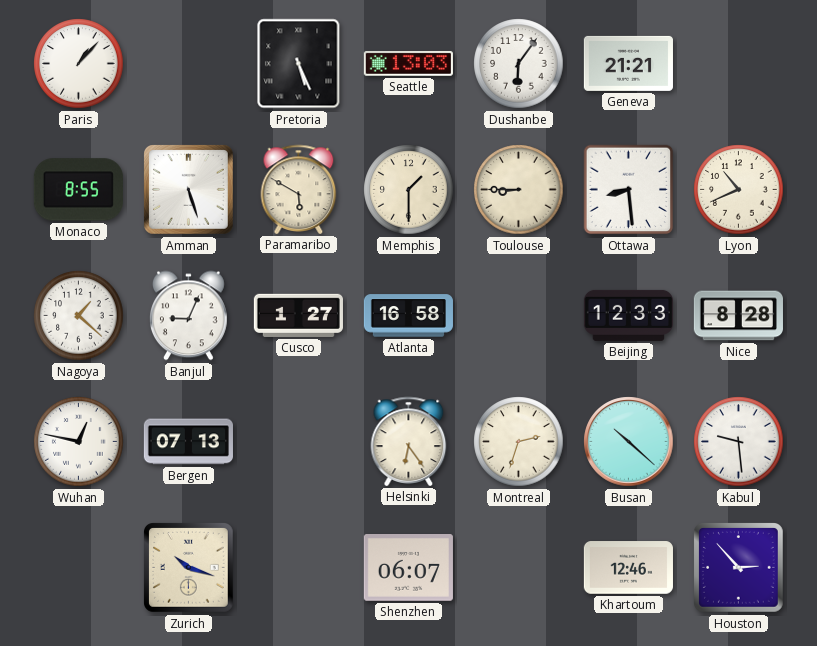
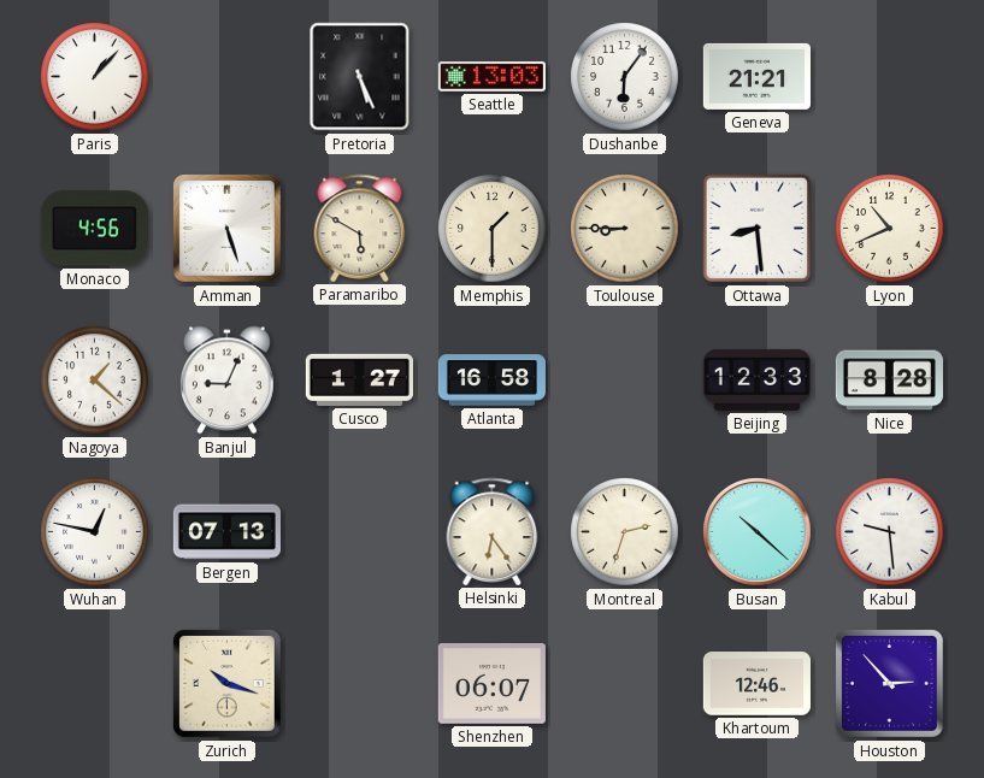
Monaco: 8:55 -> 4:56
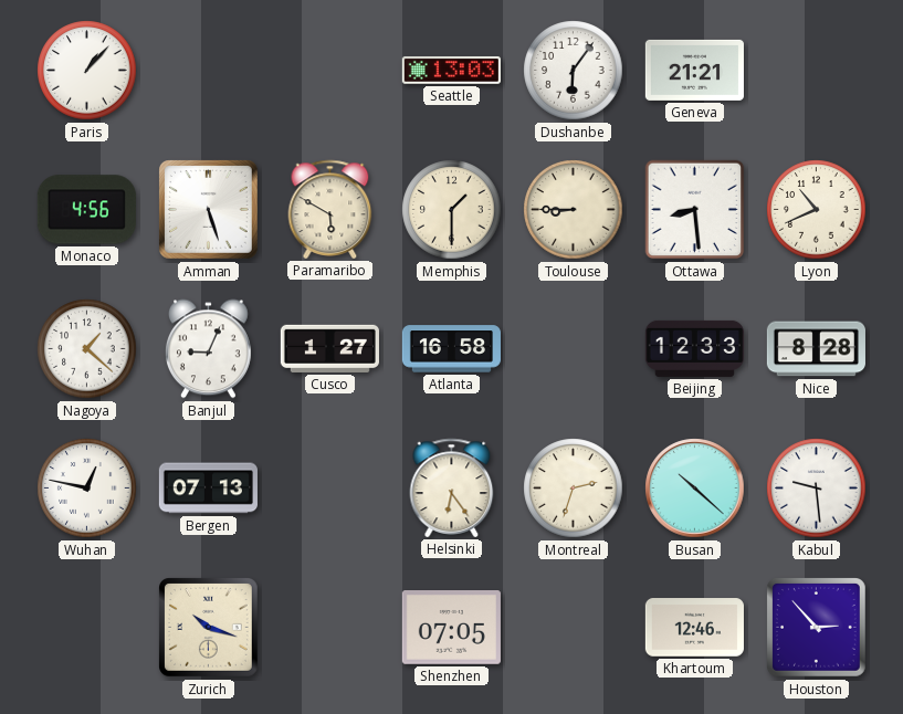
Pretoria: 5:26 -> none
Shenzhen: 06:07 -> 07:05
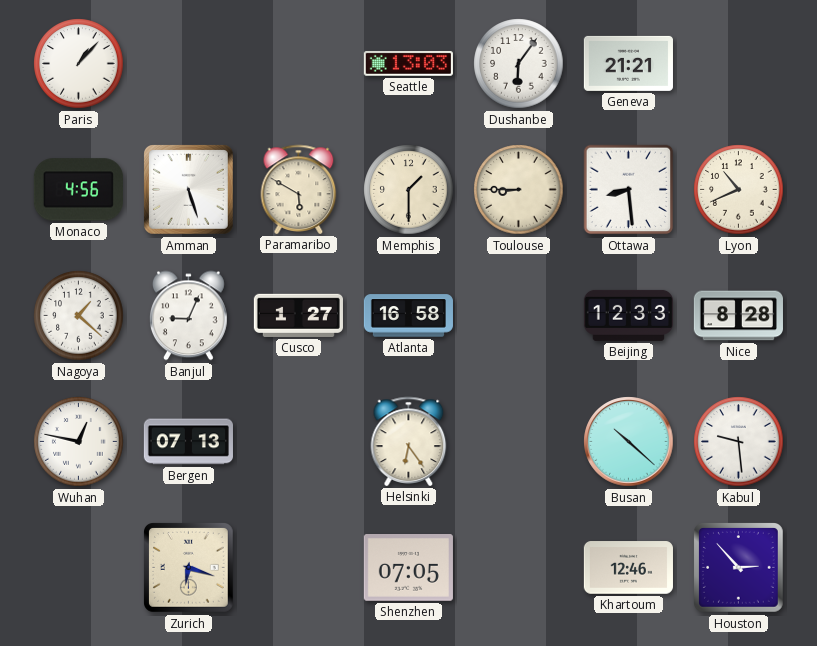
Montreal: 2:33 -> none
Zurich: 10:18 -> 6:18
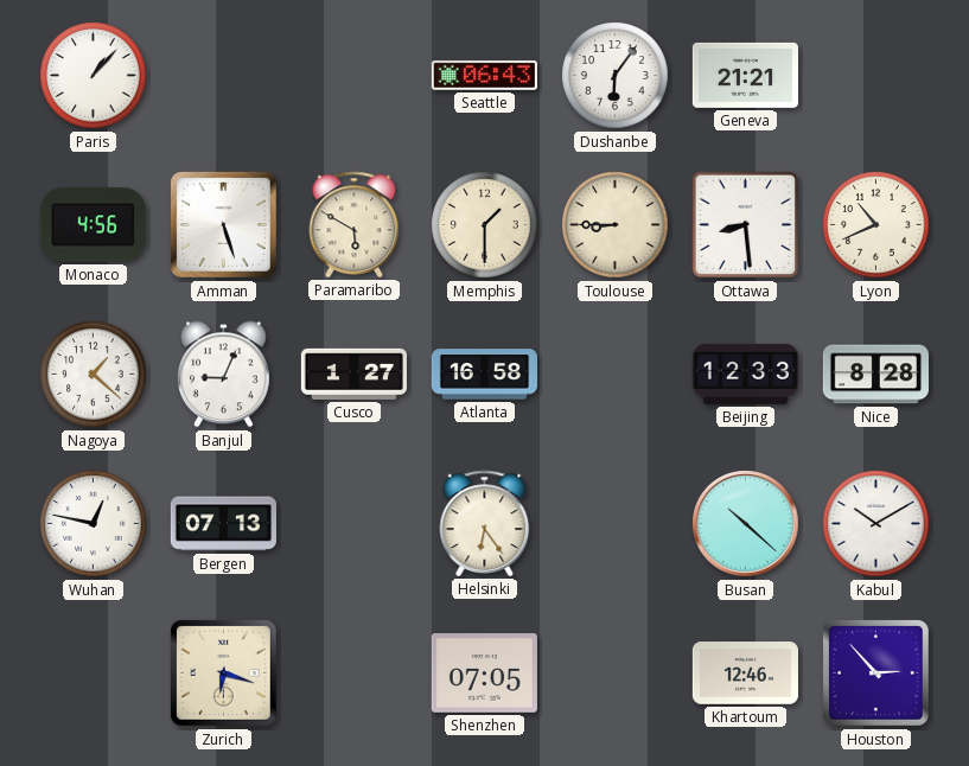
Seattle: 13:03 -> 06:43
Kabul: 9:29 -> 10:10
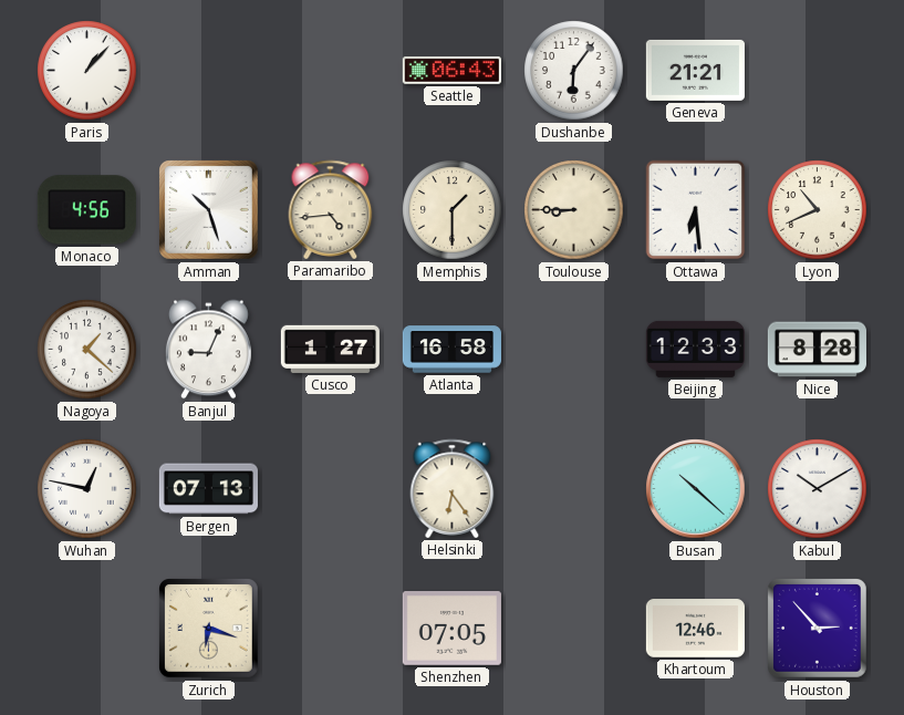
Amman: 5:27 -> 10:27
Paramaribo: 5:50 -> 4:44
Ottawa: 8:29 -> 6:29
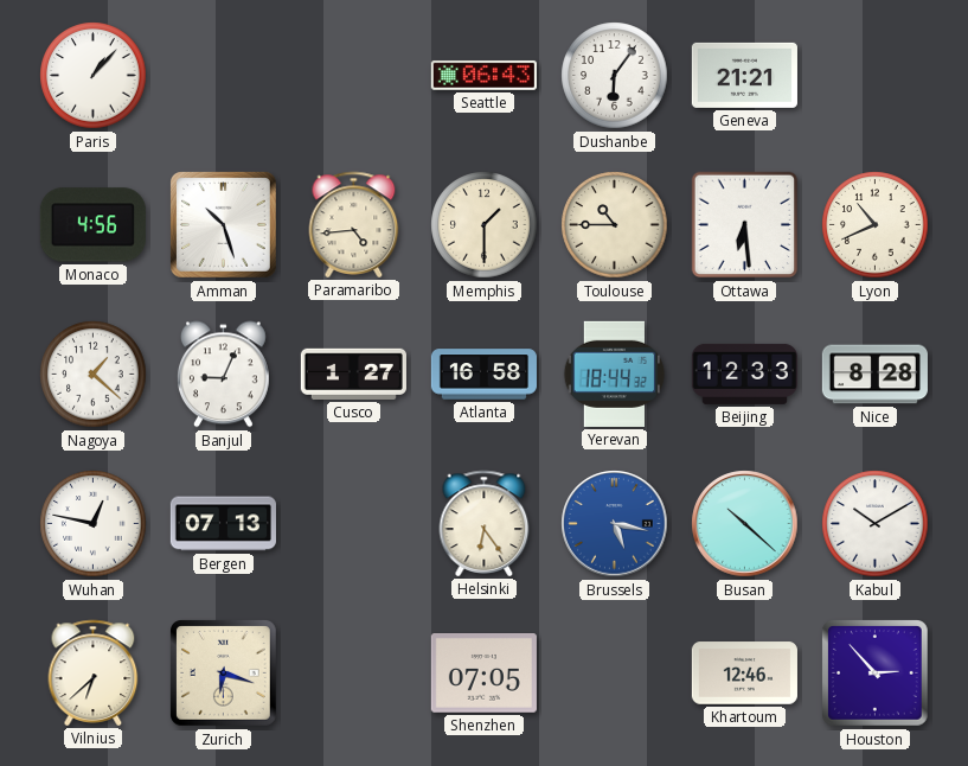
Toulouse: 8:45 -> 10:45
Yerevan: none -> 18:44
Brussels: none -> 5:17
Vilnius: none -> 6:38
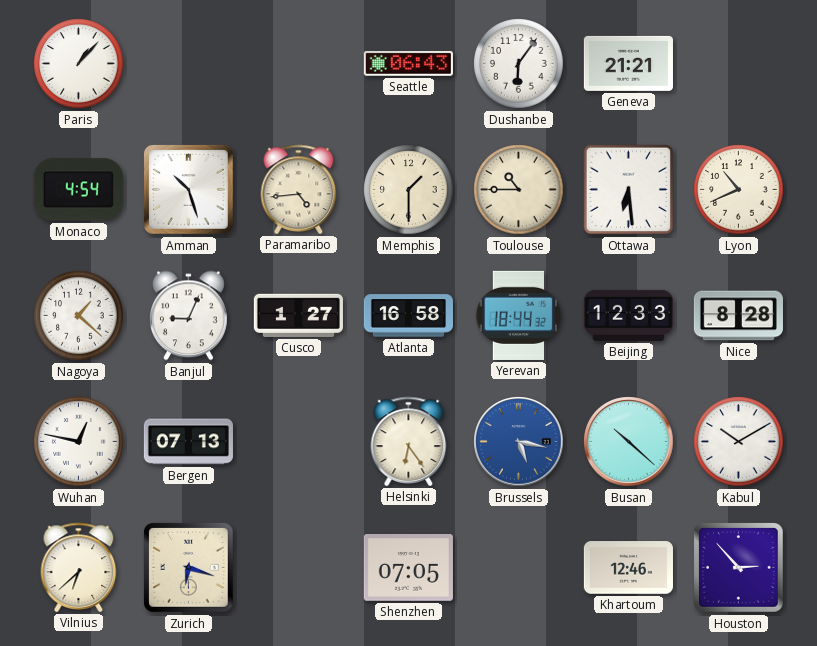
Monaco: 4:56 -> 4:54
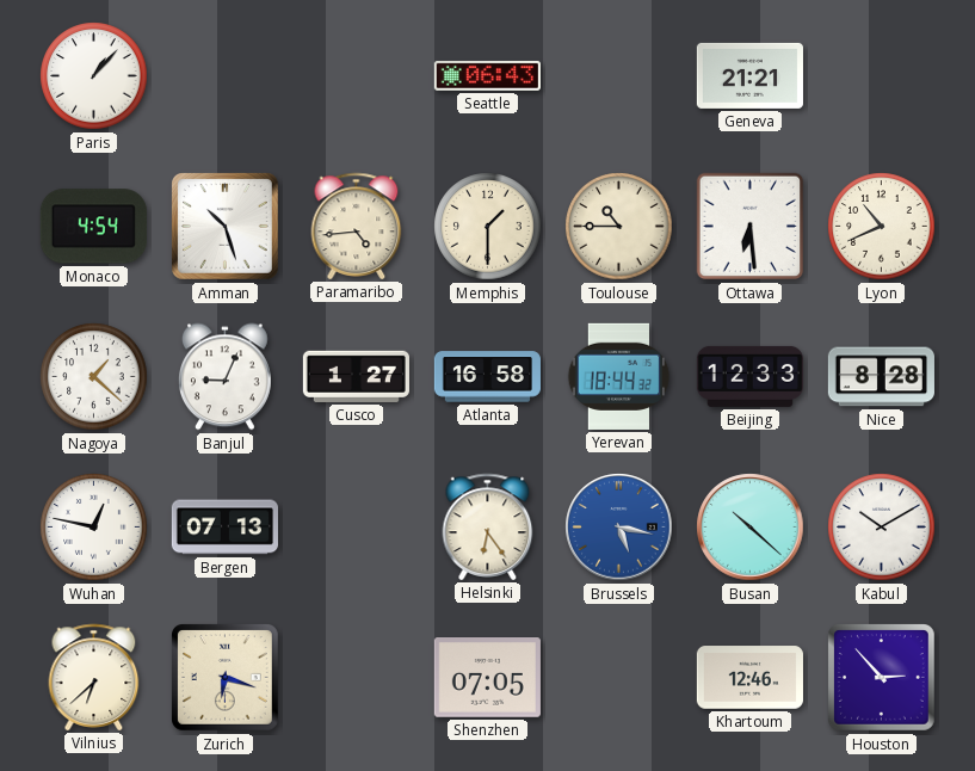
Dushanbe: 6:06 -> none
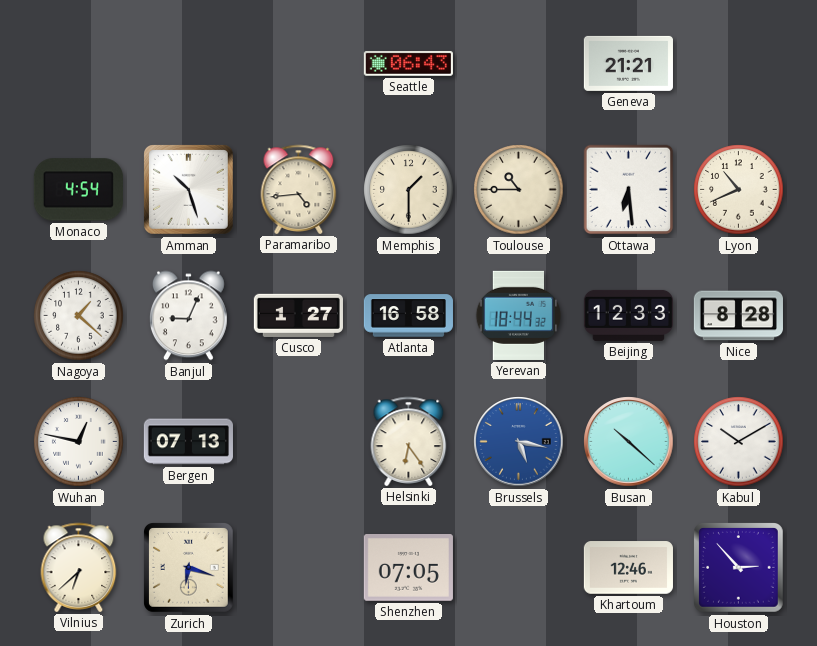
Paris: 1:07 -> none
